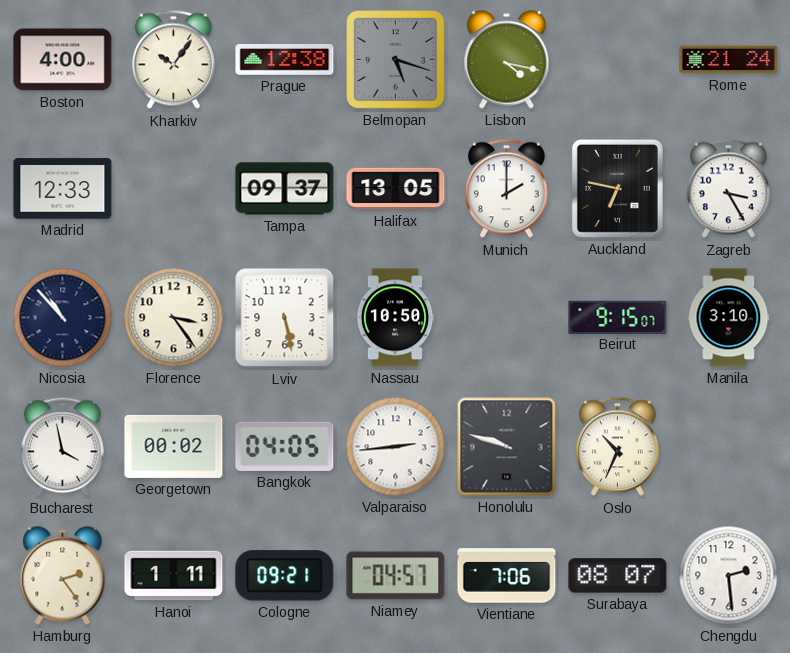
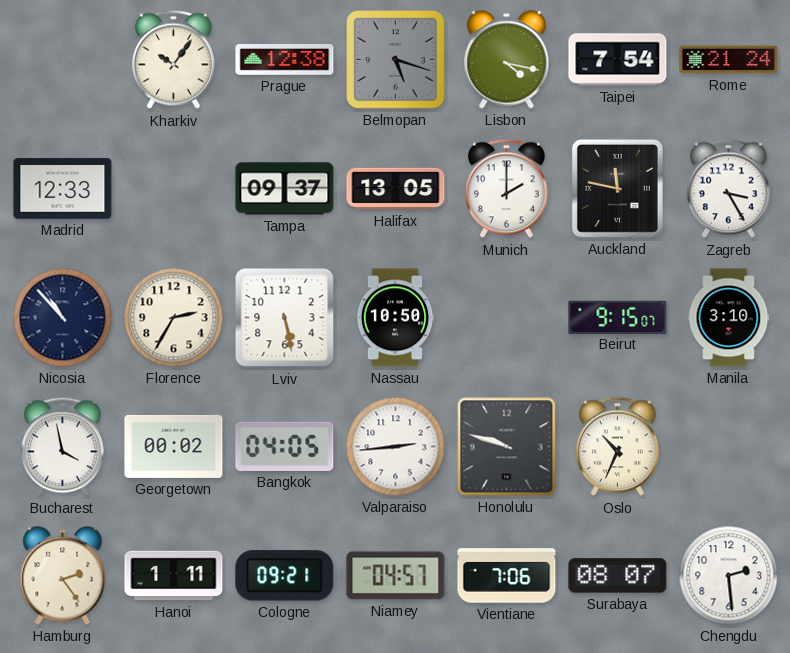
Boston: 4:00 -> none
Taipei: none -> 7:54
Auckland: 6:47 -> 11:47
Florence: 3:24 -> 2:35
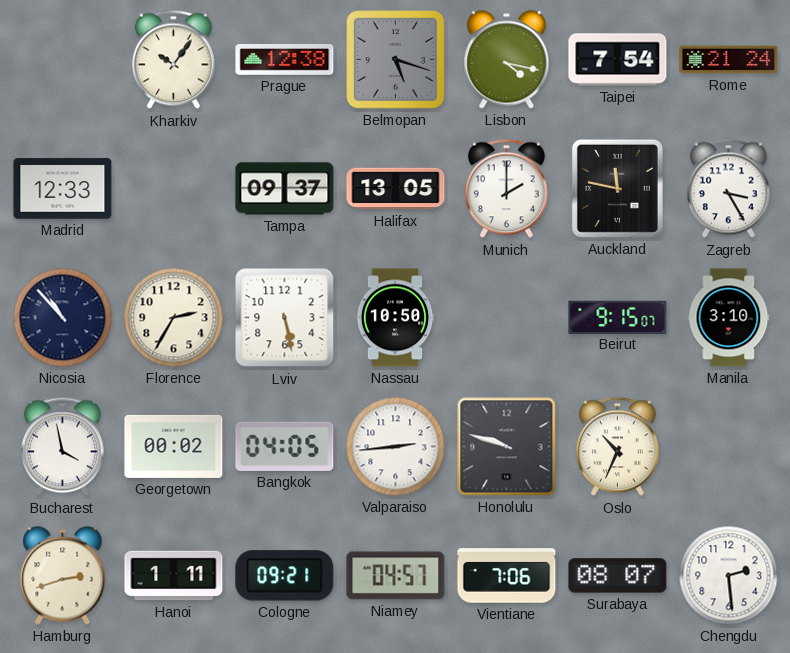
Hamburg: 2:24 -> 2:42
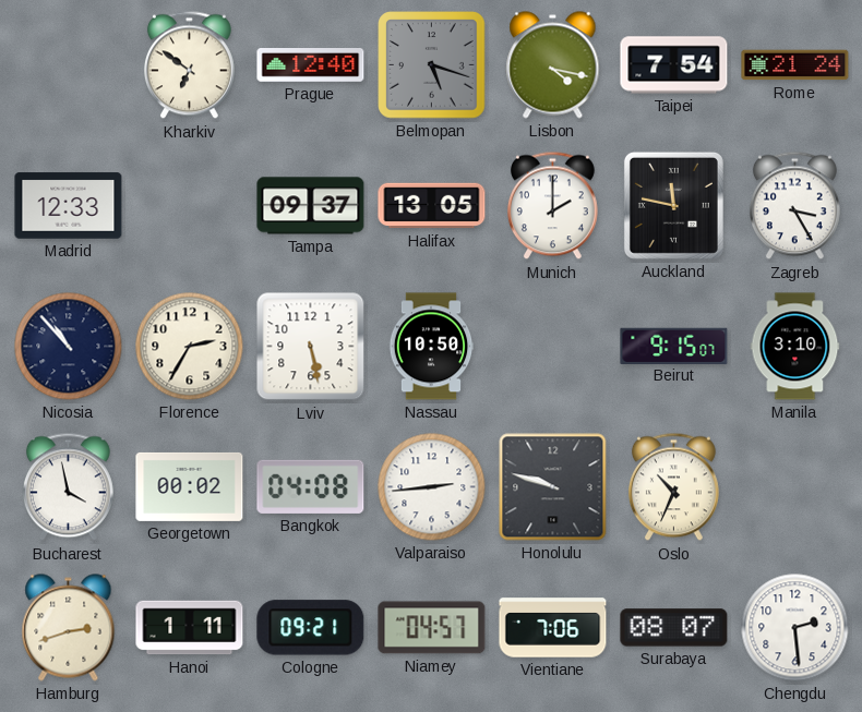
Kharkiv: 10:06 -> 6:51
Prague: 12:38 -> 12:40
Bangkok: 04:05 -> 04:08
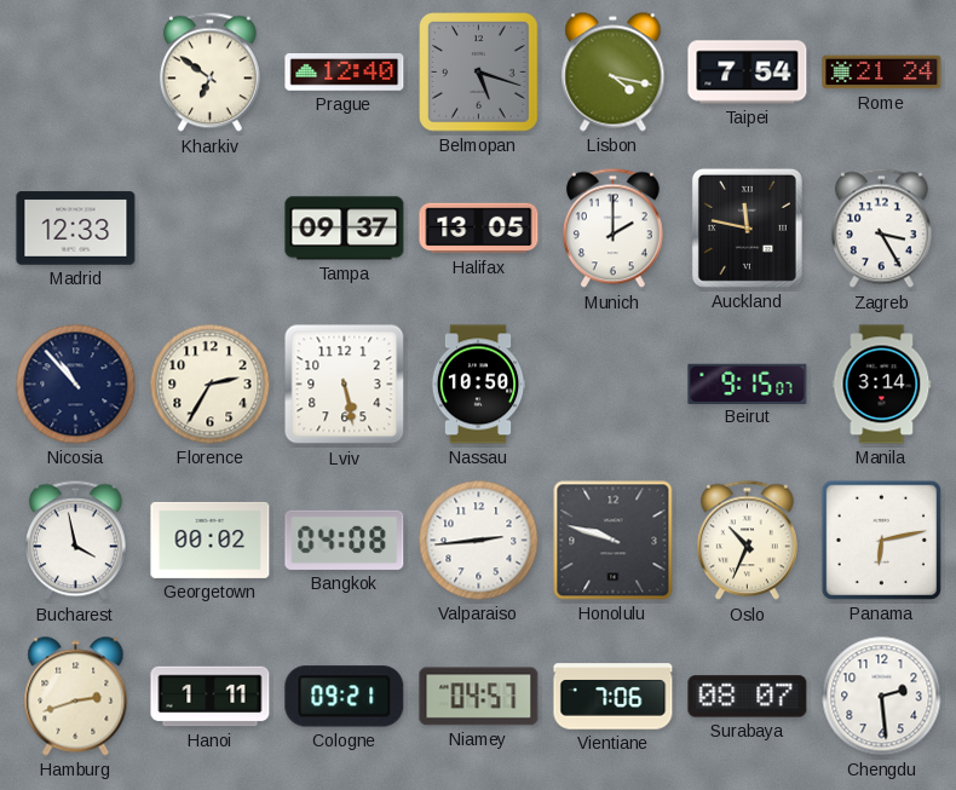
Manila: 3:10 -> 3:14
Panama: none -> 6:13
